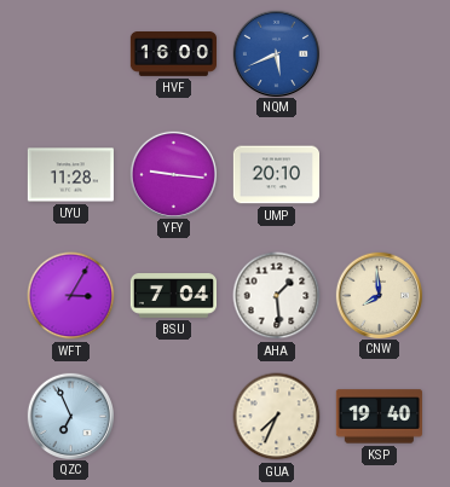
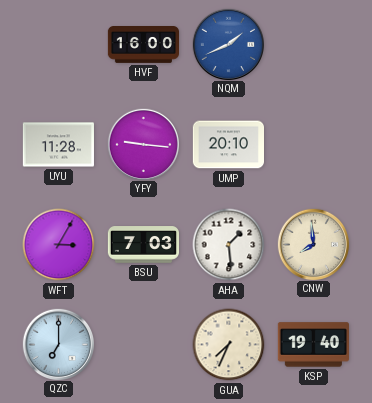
NQM: 5:41 -> 1:41
BSU: 7:04 -> 7:03
QZC: 6:56 -> 7:00
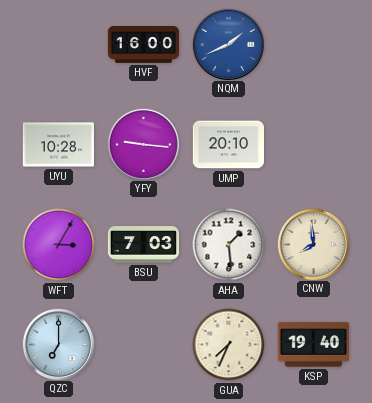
UYU: 11:28 -> 10:28
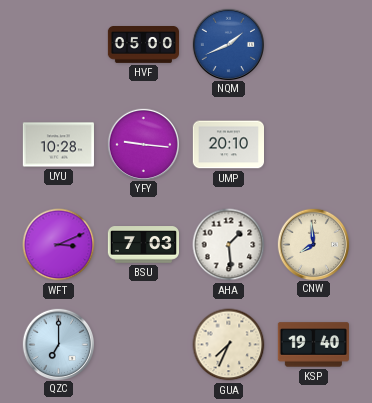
HVF: 16:00 -> 05:00
WFT: 3:05 -> 3:11
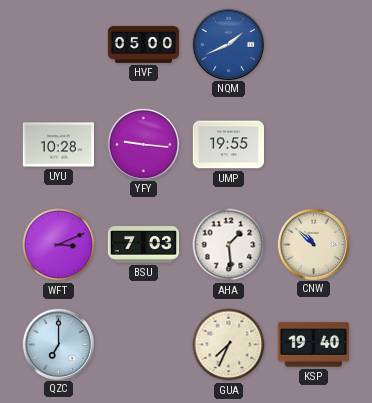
UMP: 20:10 -> 19:55
CNW: 7:59 -> 10:52
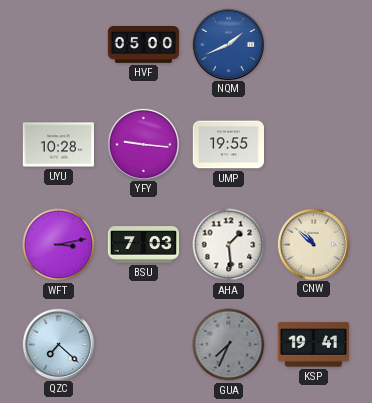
WFT: 3:11 -> 3:13
QZC: 7:00 -> 7:22
GUA dial: cream -> grey
KSP: 19:40 -> 19:41
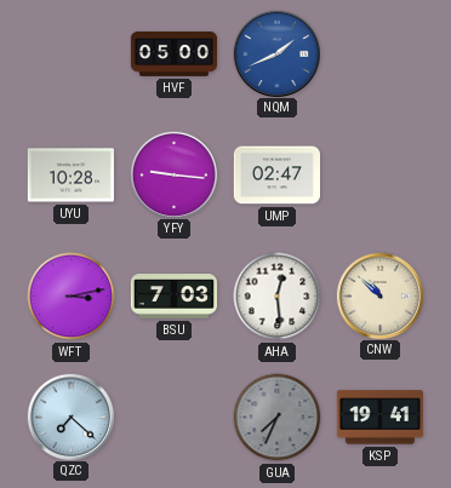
UMP: 19:55 -> 02:47
AHA: 1:29 -> 12:29
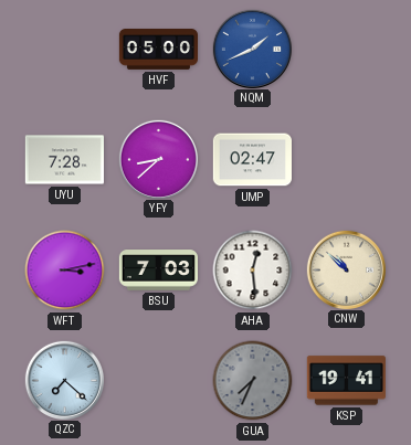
UYU: 10:28 -> 7:28
YFY: 9:16 -> 8:38
